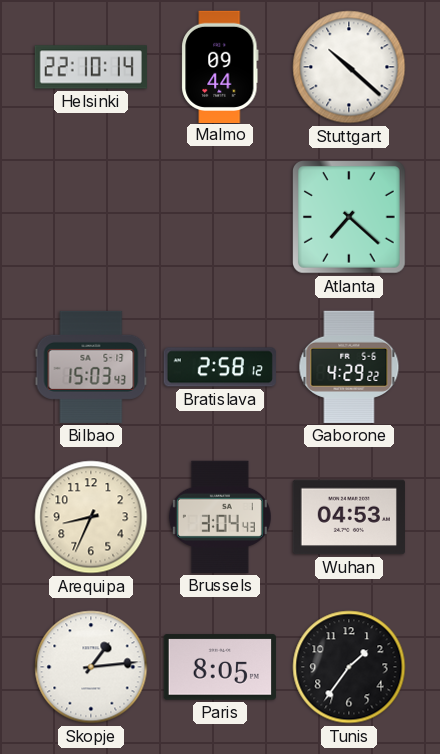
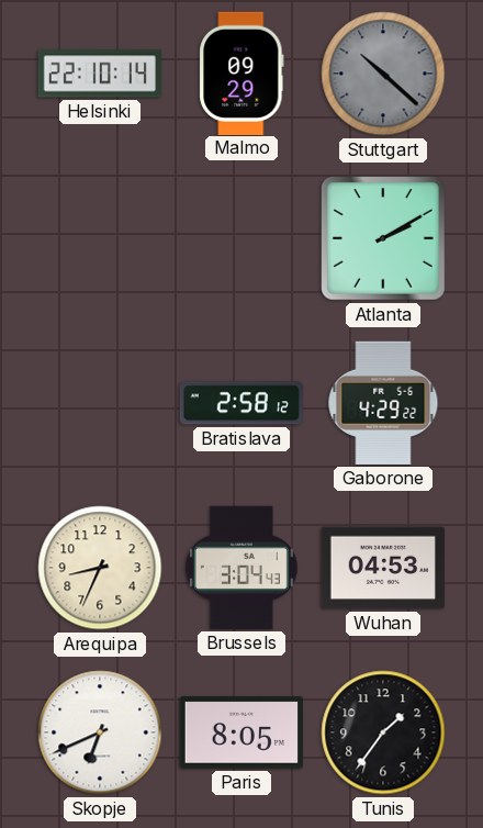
Malmo: 09:44 -> 09:29
Stuttgart dial: white -> grey
Atlanta: 7:22 -> 2:10
Bilbao: 15:03 -> none
Skopje: 1:14 -> 6:41
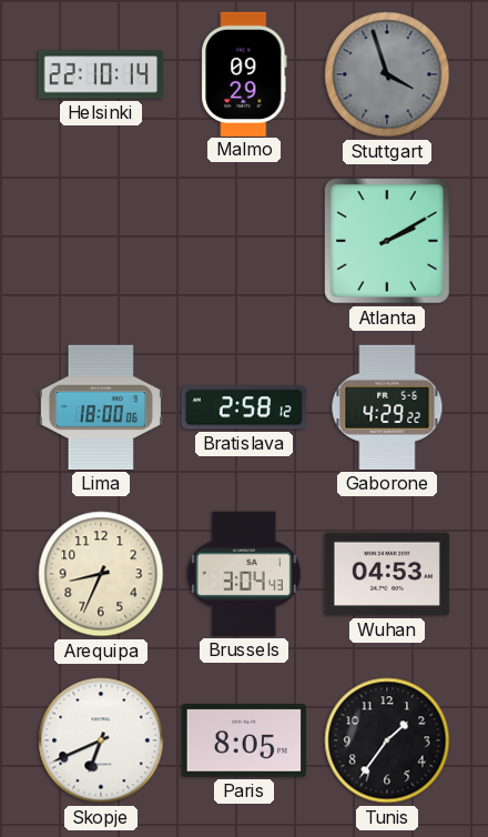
Stuttgart: 10:22 -> 3:57
Lima: none -> 18:00
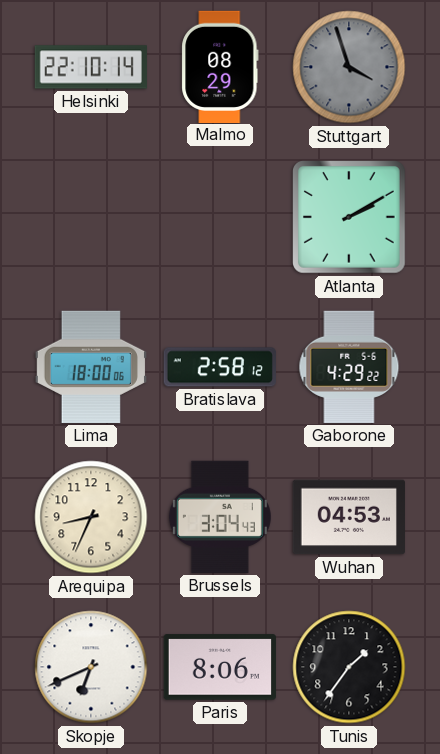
Malmo: 09:29 -> 08:29
Paris: 8:05 -> 8:06
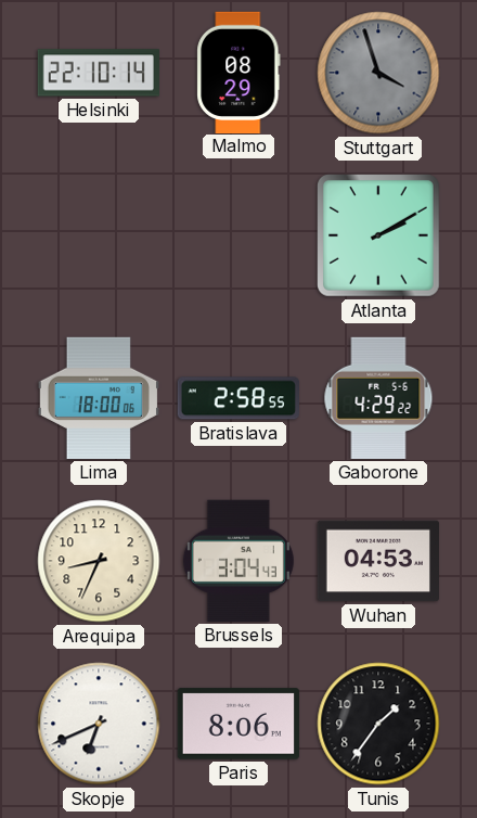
Bratislava: 2:58:12 -> 2:58:55
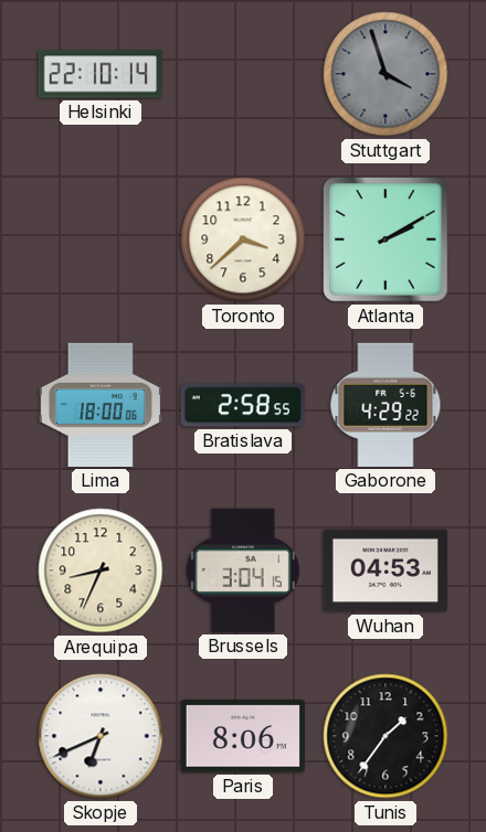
Malmo: 08:29 -> none
Toronto: none -> 3:38
Brussels: 3:04:43 -> 3:04:15
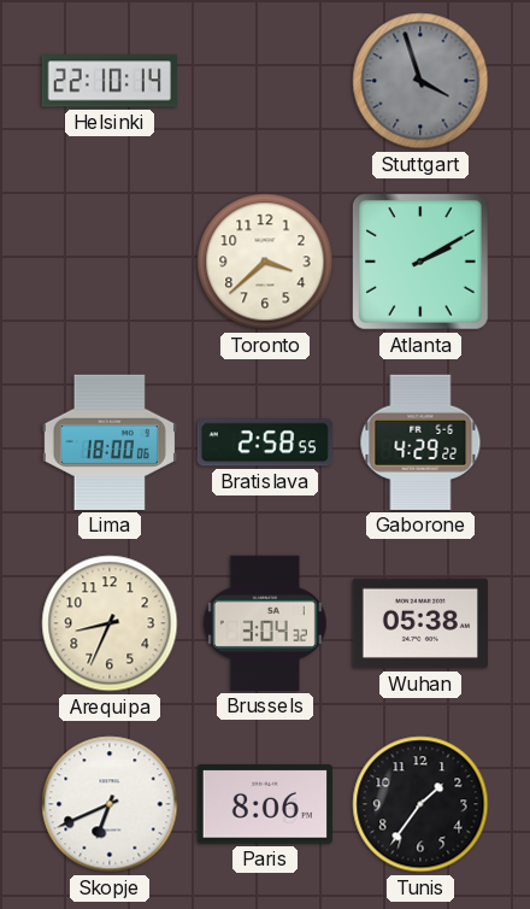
Brussels: 3:04:15 -> 3:04:32
Wuhan: 04:53 -> 05:38
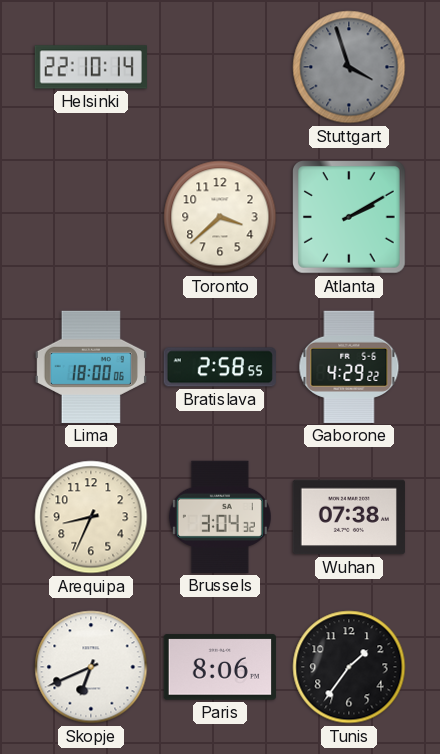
Wuhan: 05:38 -> 07:38
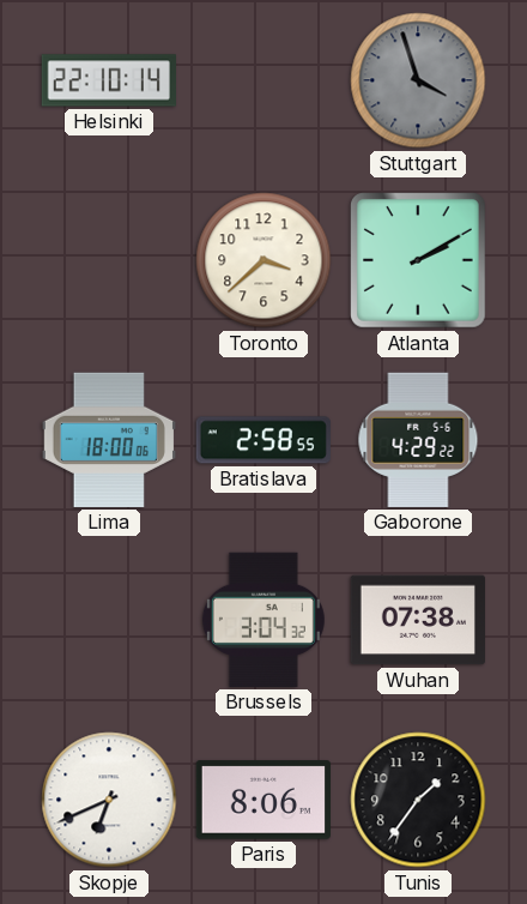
Arequipa: 8:34 -> none
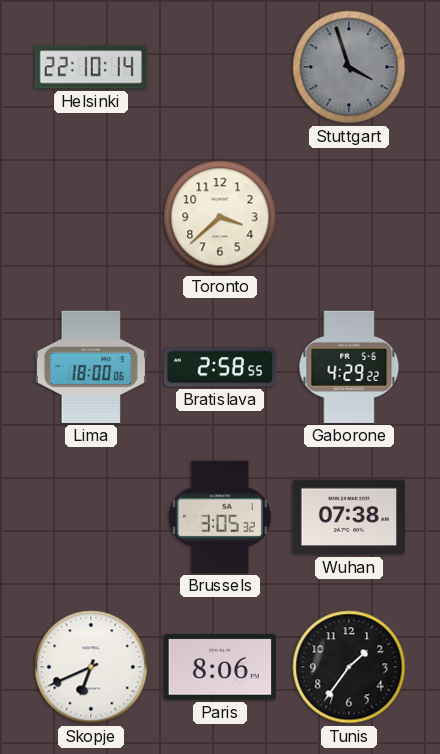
Atlanta: 2:10 -> none
Brussels: 3:04 -> 3:05
